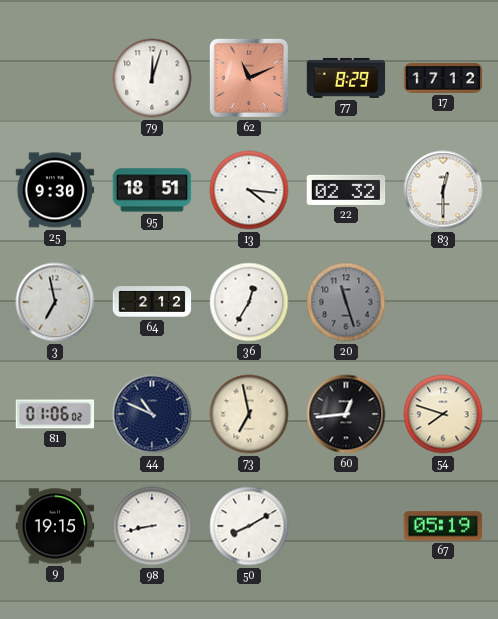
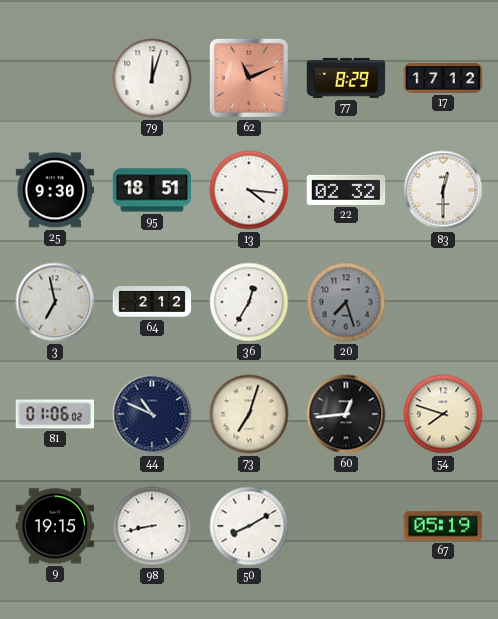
20: 11:27 -> 7:27
73: 6:58 -> 7:03
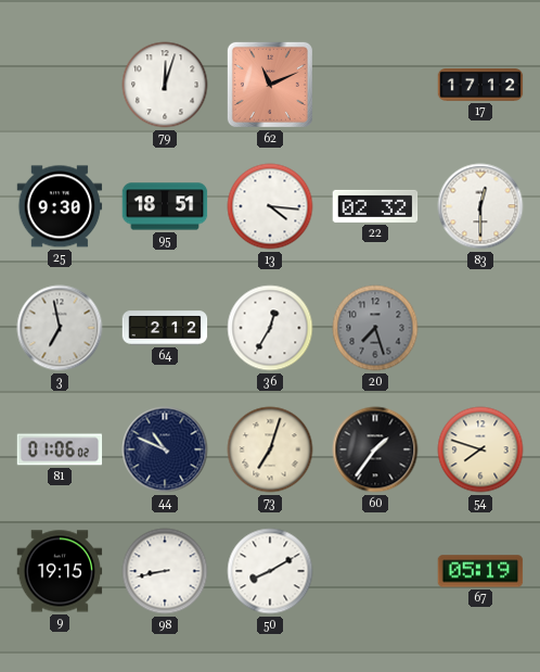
77: 8:29 -> none
60: 12:44 -> 1:36
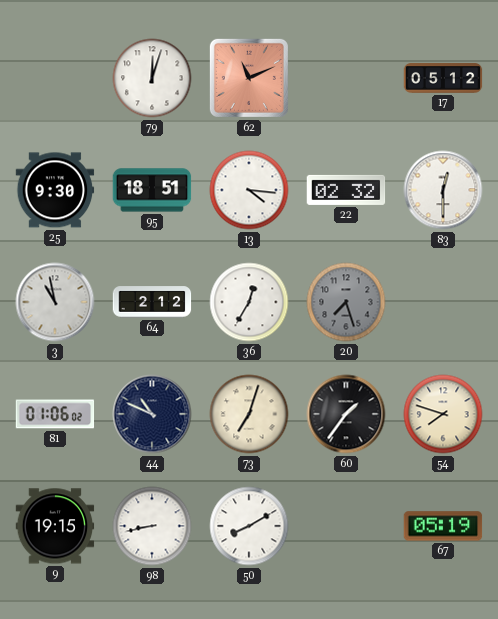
17: 17:12 -> 05:12
3: 6:58 -> 10:58
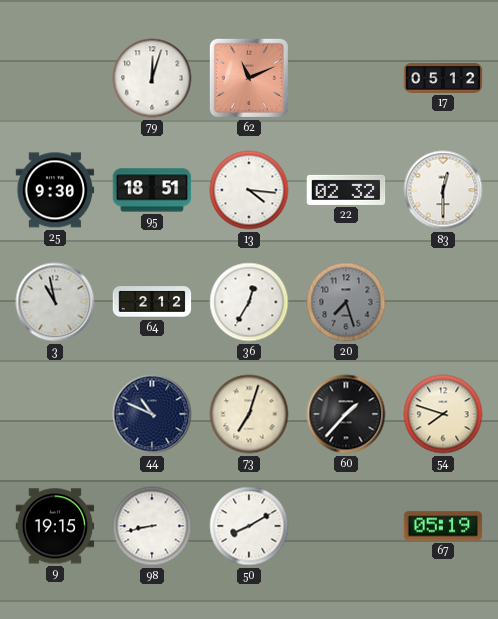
81: 01:06 -> none
60: 1:36 -> 1:37
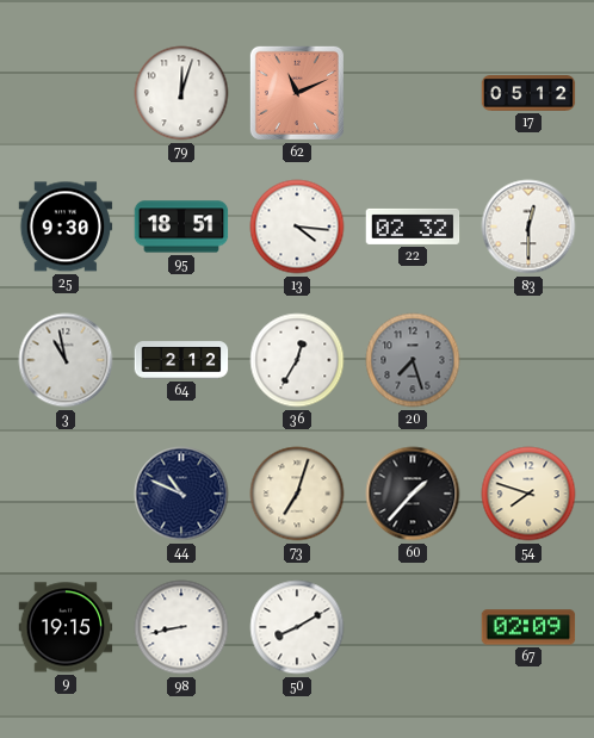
67: 05:19 -> 02:09
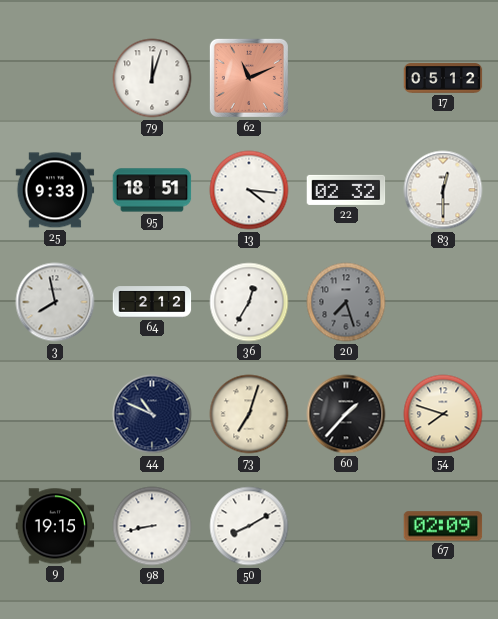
25: 9:30 -> 9:33
3: 10:58 -> 7:58
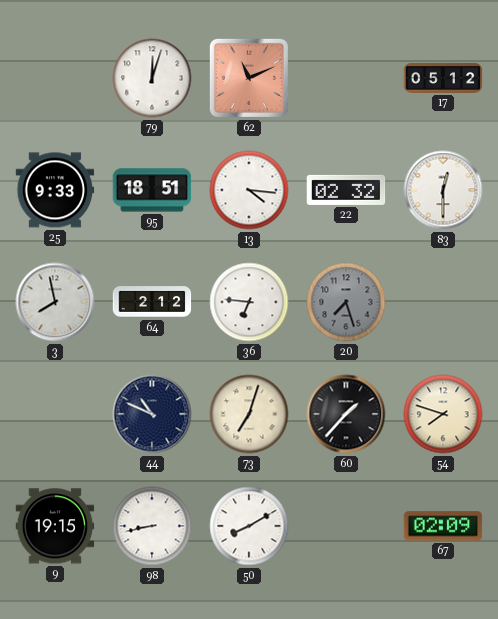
36: 12:35 -> 6:46
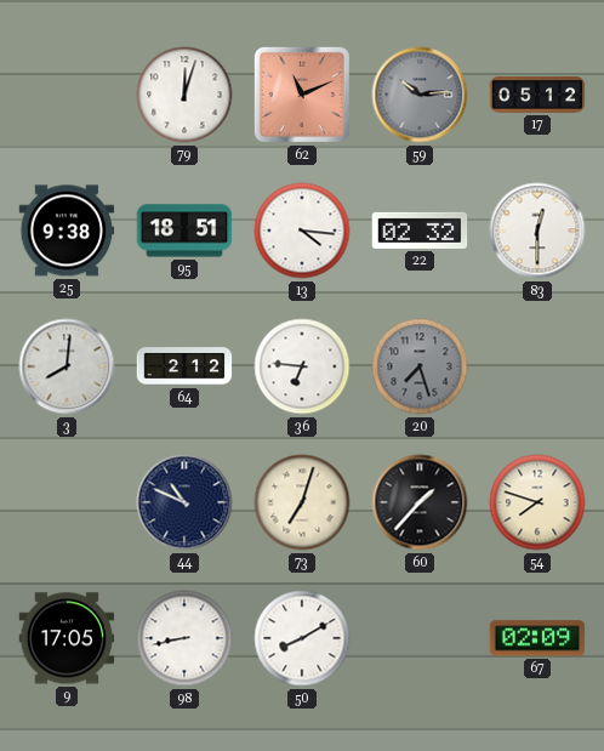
59: none -> 10:14
25: 9:33 -> 9:38
3: 7:58 -> 8:01
9: 19:15 -> 17:05
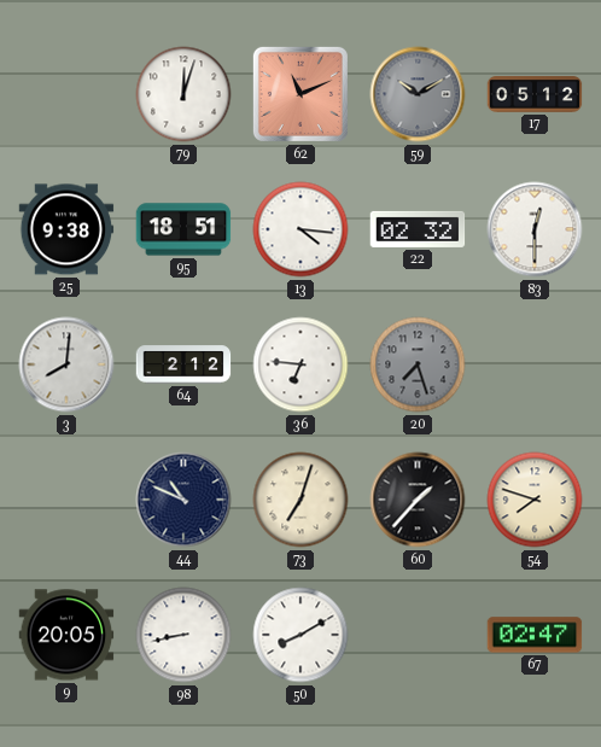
59: 10:14 -> 10:10
9: 17:05 -> 20:05
67: 02:09 -> 02:47
